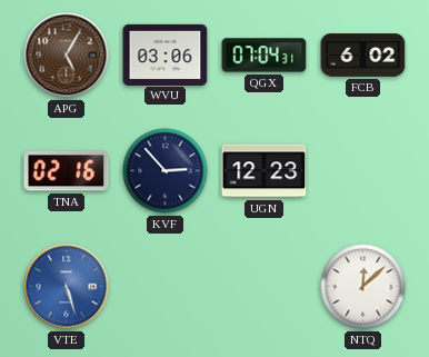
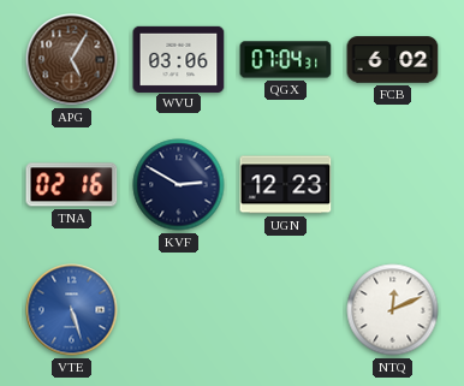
KVF: 2:53 -> 2:50
NTQ: 12:08 -> 12:11
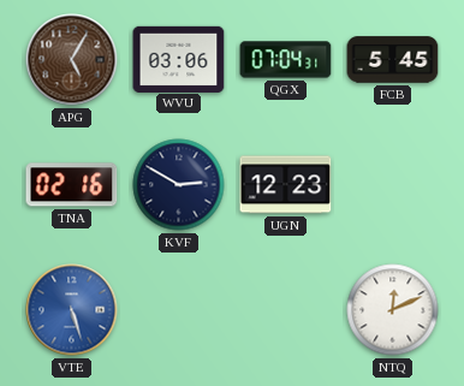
FCB: 6:02 -> 5:45
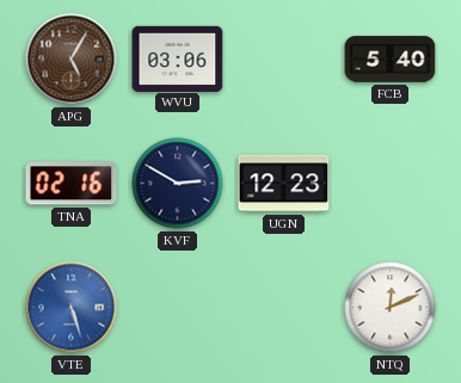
QGX: 07:04 -> none
FCB: 5:45 -> 5:40
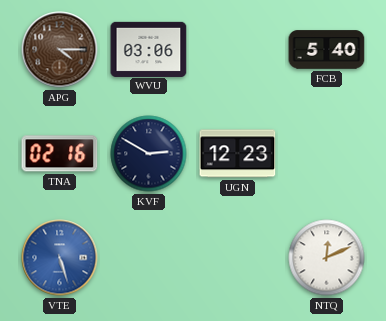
APG: 5:05 -> 4:15
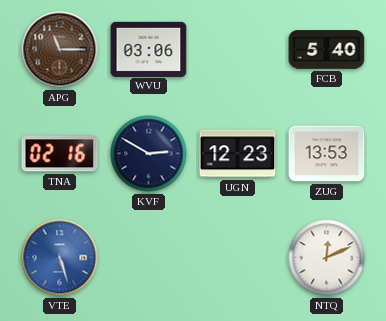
APG: 4:15 -> 11:15
ZUG: none -> 13:53
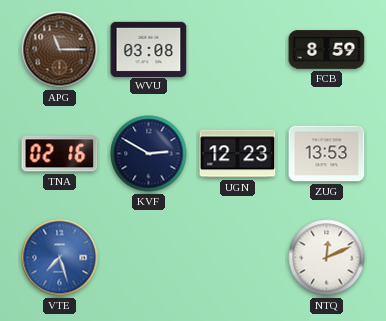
WVU: 03:06 -> 03:08
FCB: 5:40 -> 8:59
VTE: 5:27 -> 7:27
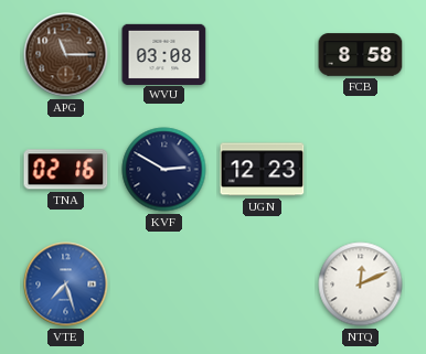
FCB: 8:59 -> 8:58
ZUG: 13:53 -> none
